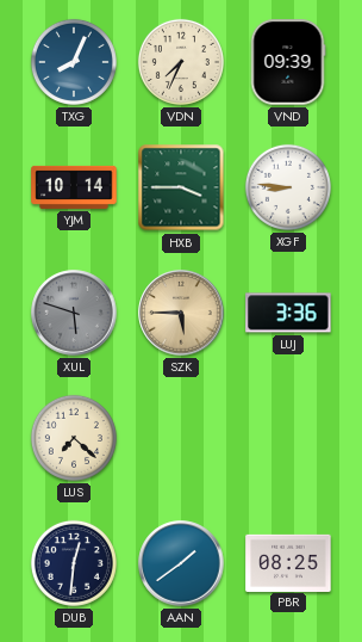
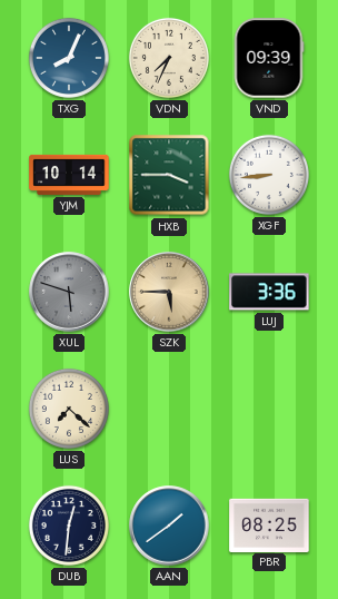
XGF: 8:46 -> 8:44
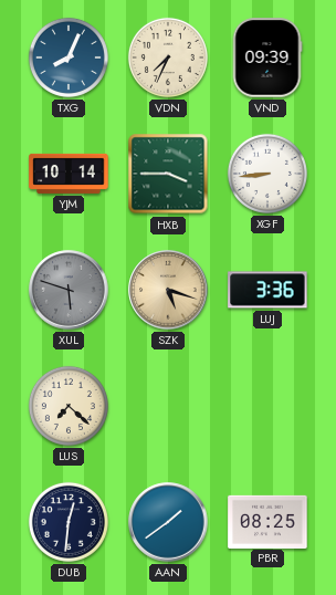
SZK: 5:45 -> 5:18
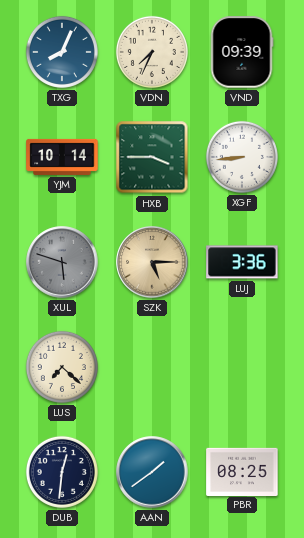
SZK: 5:18 -> 5:15
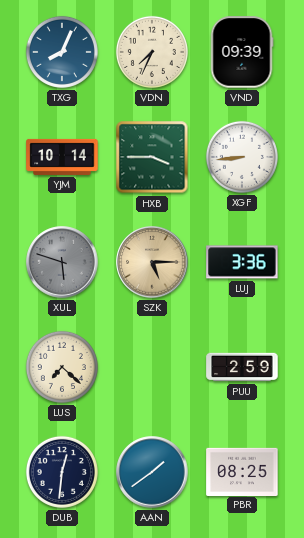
PUU: none -> 2:59
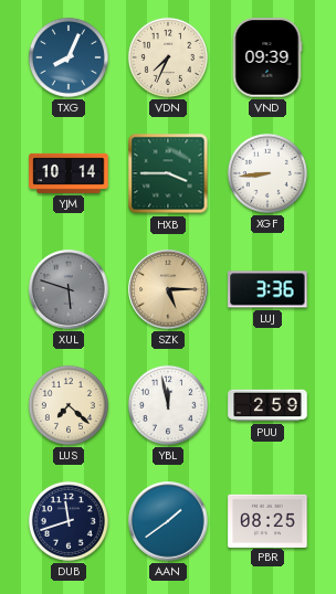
YBL: none -> 11:58
DUB: 12:31 -> 11:42
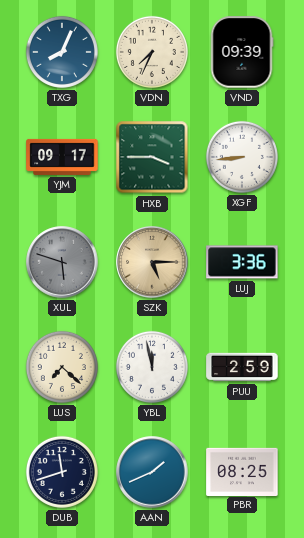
YJM: 10:14 -> 09:17
AAN: 1:39 -> 1:41
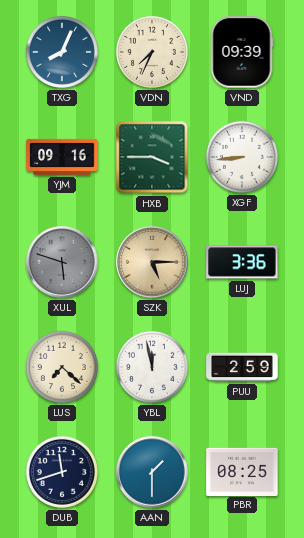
YJM: 09:17 -> 09:16
AAN: 1:41 -> 1:30
